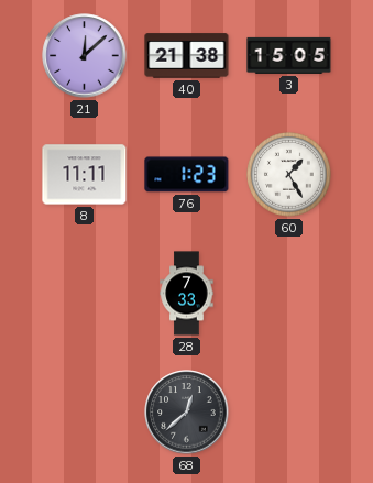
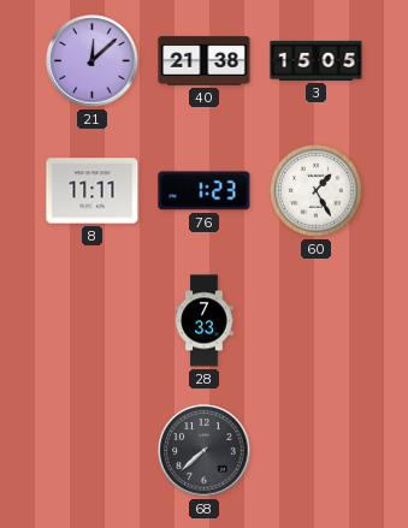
68: 12:38 -> 7:38
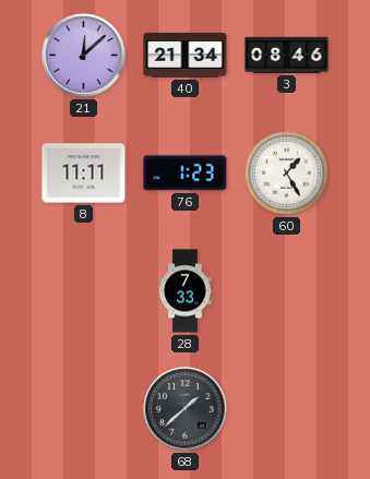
40: 21:38 -> 21:34
3: 15:05 -> 08:46
68: 7:38 -> 1:38
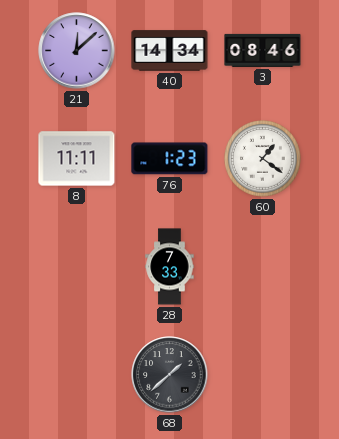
40: 21:34 -> 14:34
60: 1:25 -> 1:21
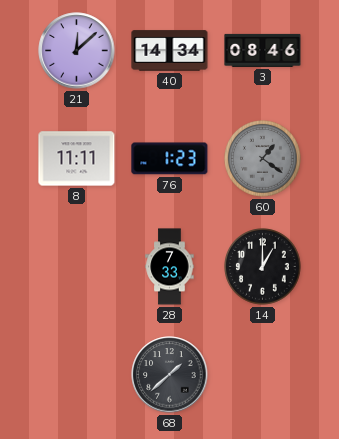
60 dial: white -> grey
14: none -> 1:00
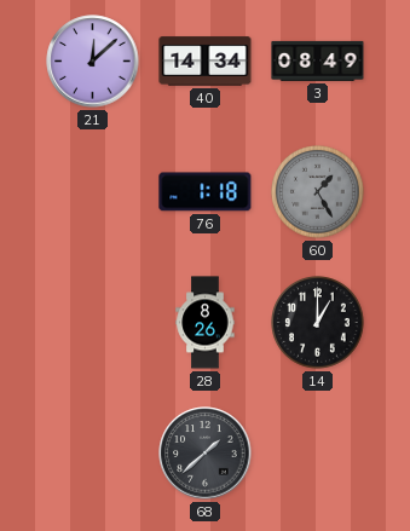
3: 08:46 -> 08:49
8: 11:11 -> none
76: 1:23 -> 1:18
60: 1:21 -> 1:25
28: 7:33 -> 8:26
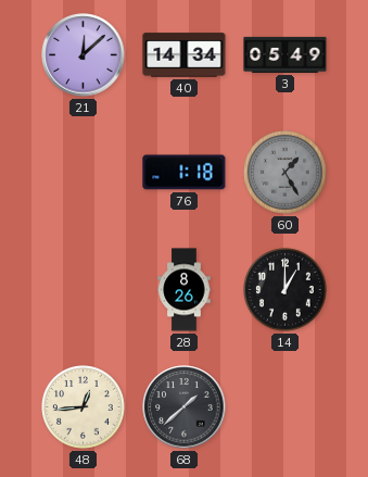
3: 08:49 -> 05:49
48: none -> 12:44
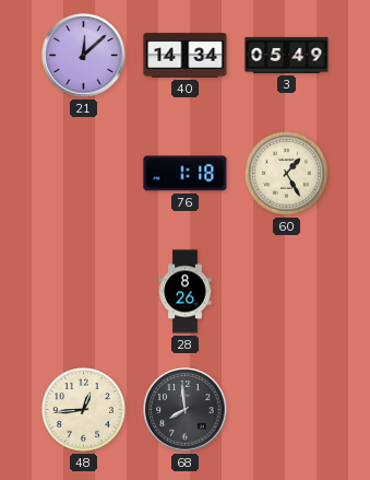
60 dial: grey -> cream
14: 1:00 -> none
68: 1:38 -> 7:59
